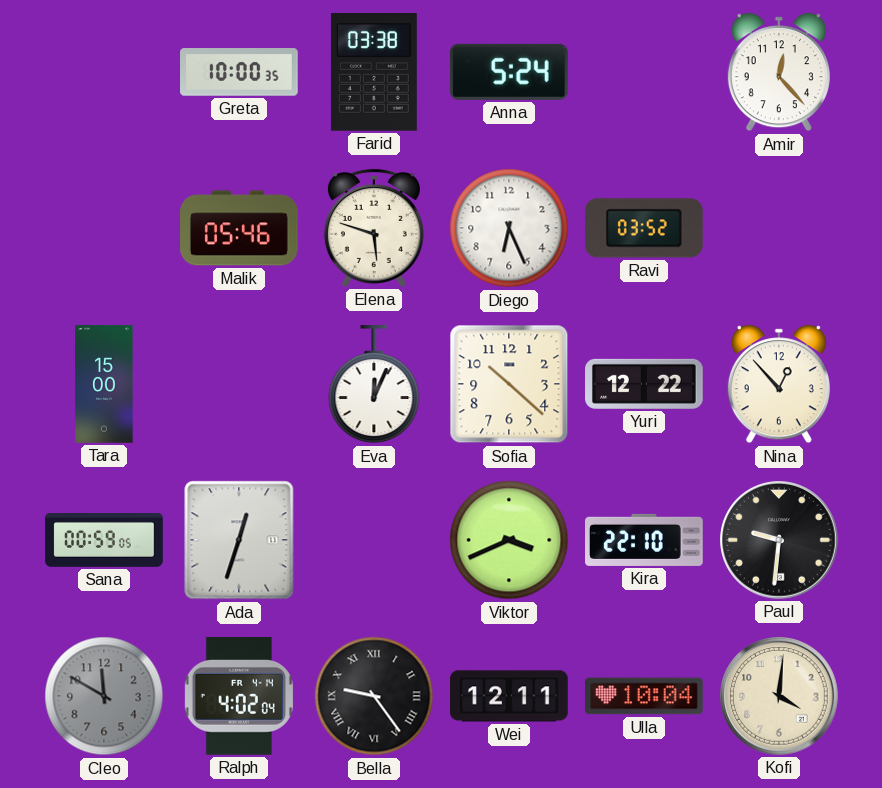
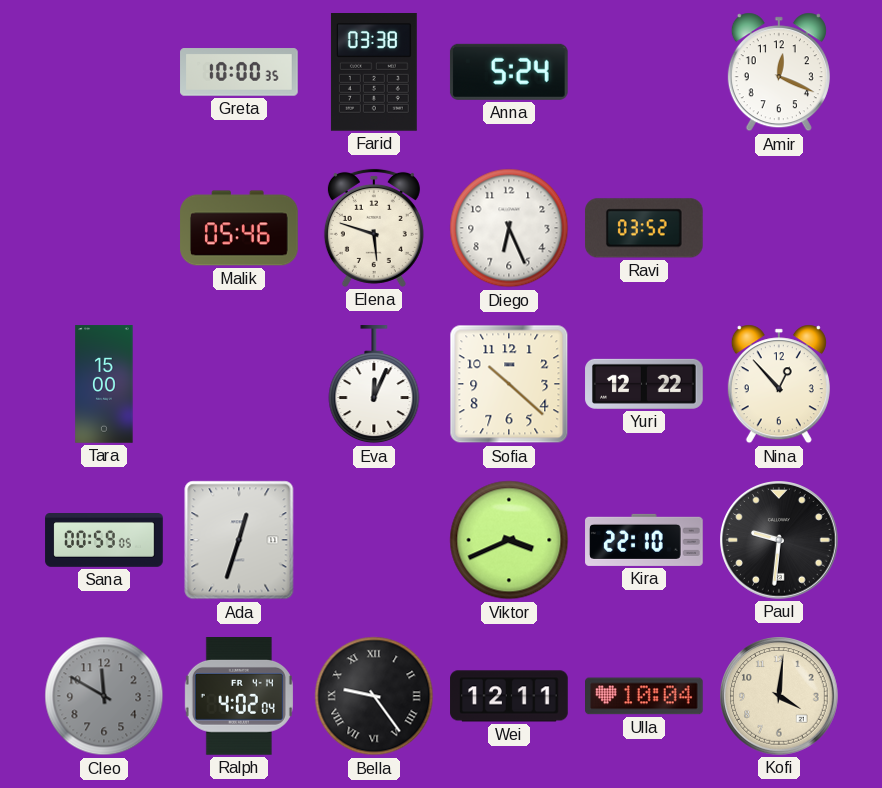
Amir: 12:23 -> 12:19
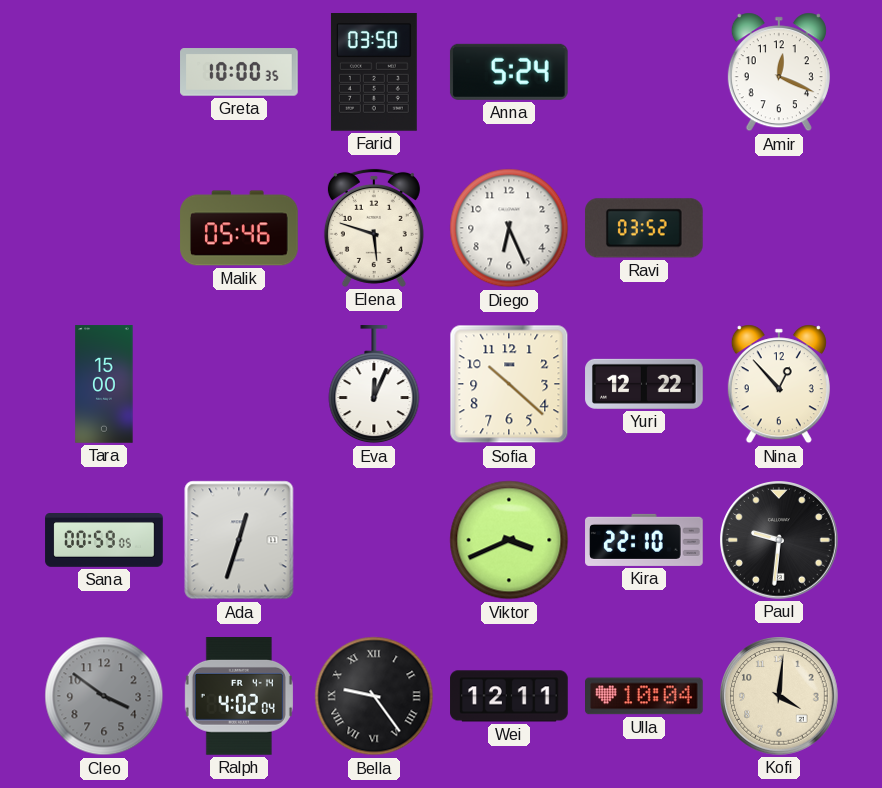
Farid: 03:38 -> 03:50
Cleo: 11:50 -> 3:51
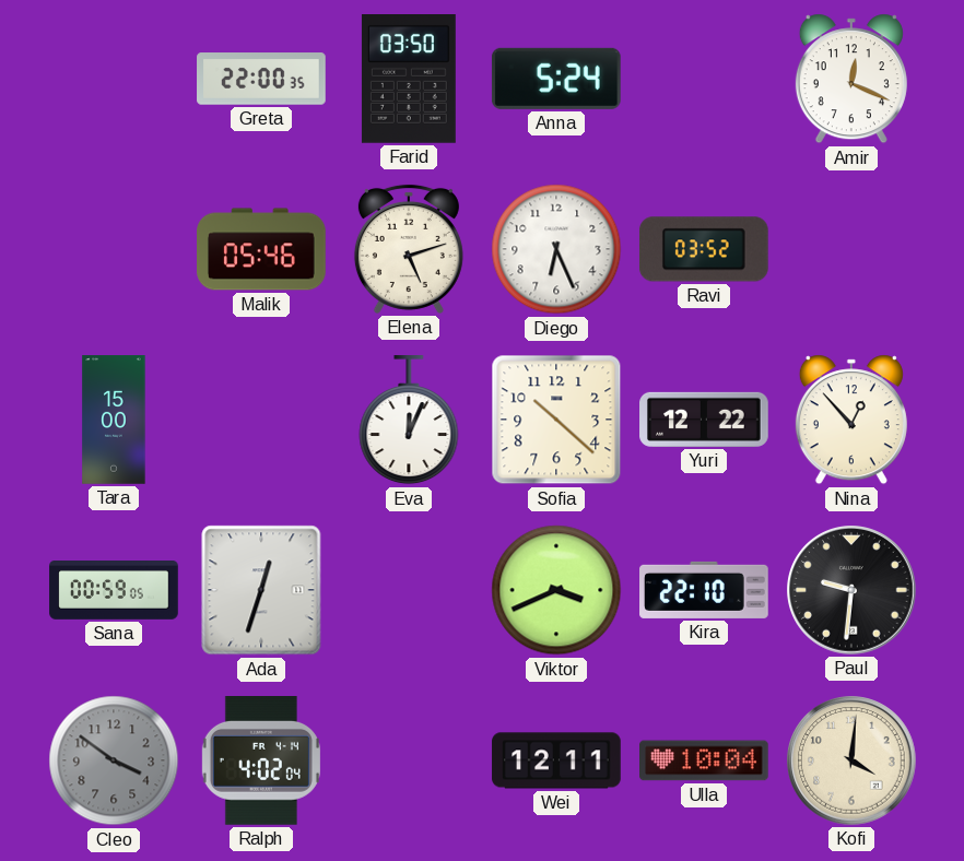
Greta: 10:00 -> 22:00
Elena: 5:48 -> 5:12
Bella: 9:24 -> none
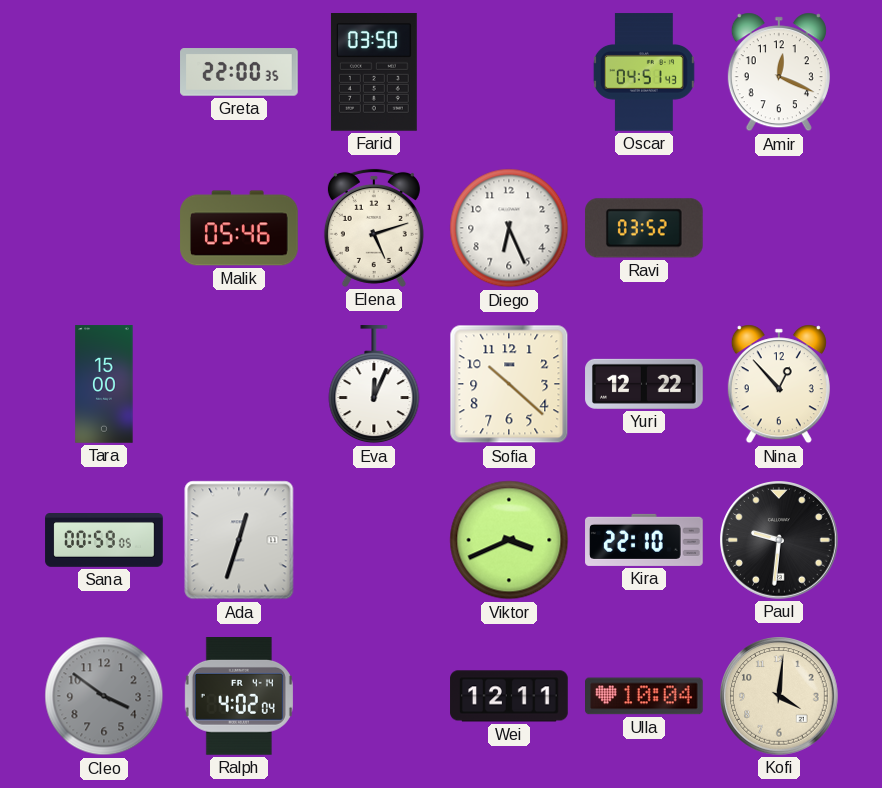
Anna: 5:24 -> none
Oscar: none -> 04:51
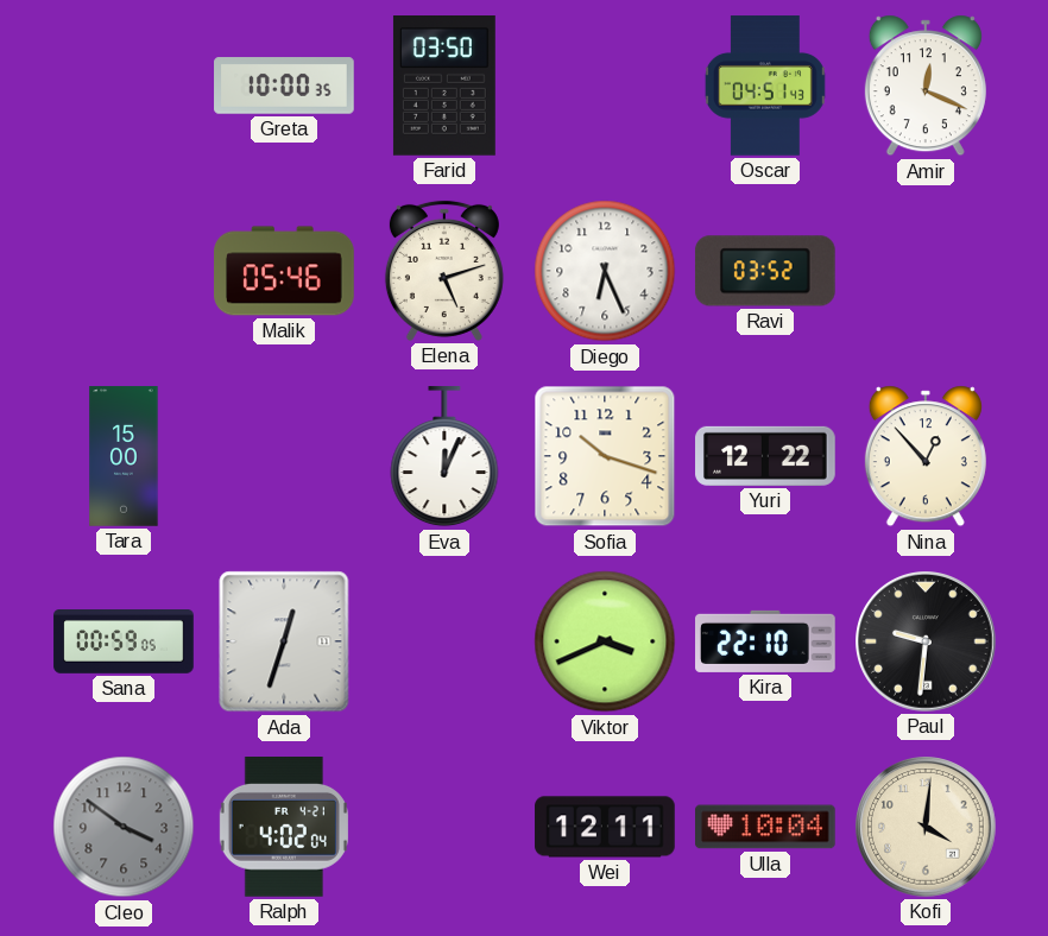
Greta: 22:00 -> 10:00
Sofia: 10:22 -> 10:18
Ralph date: FR 4-14 -> FR 4-21
